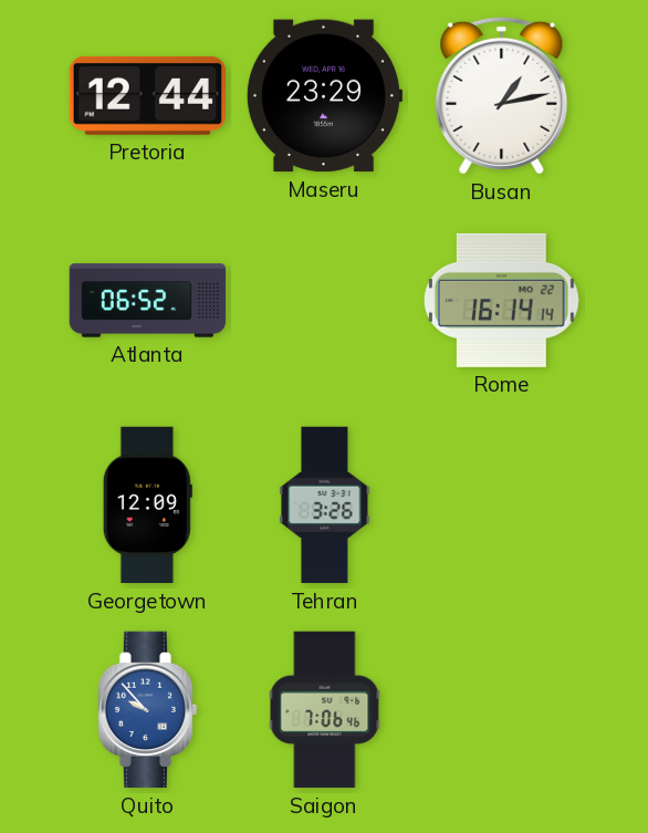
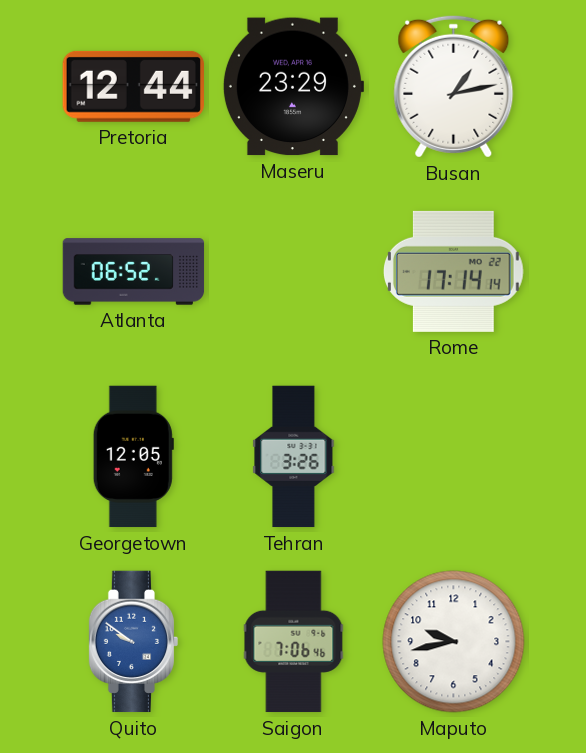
Rome: 16:14 -> 17:14
Georgetown: 12:09 -> 12:05
Quito: 9:53 -> 9:51
Maputo: none -> 9:43
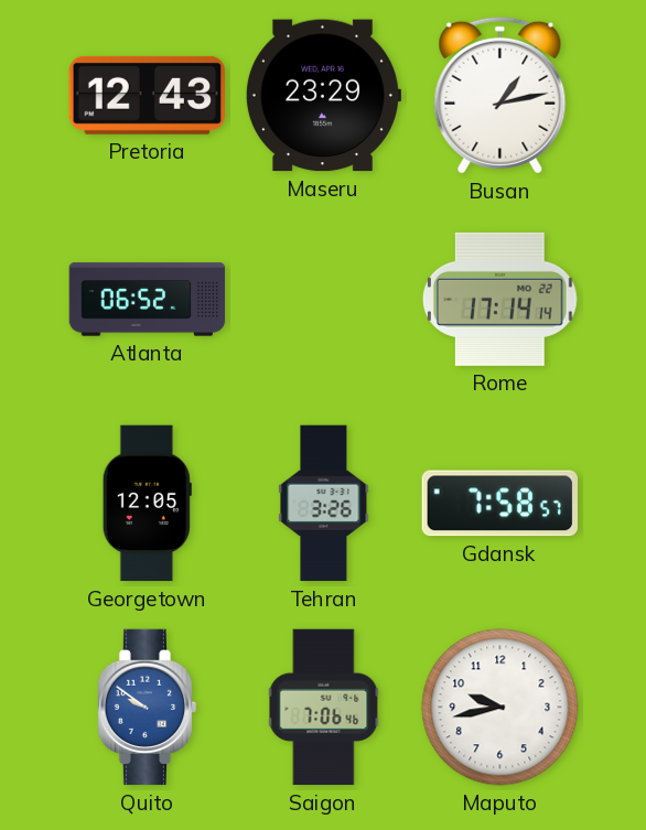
Pretoria: 12:44 -> 12:43
Gdansk: none -> 7:58
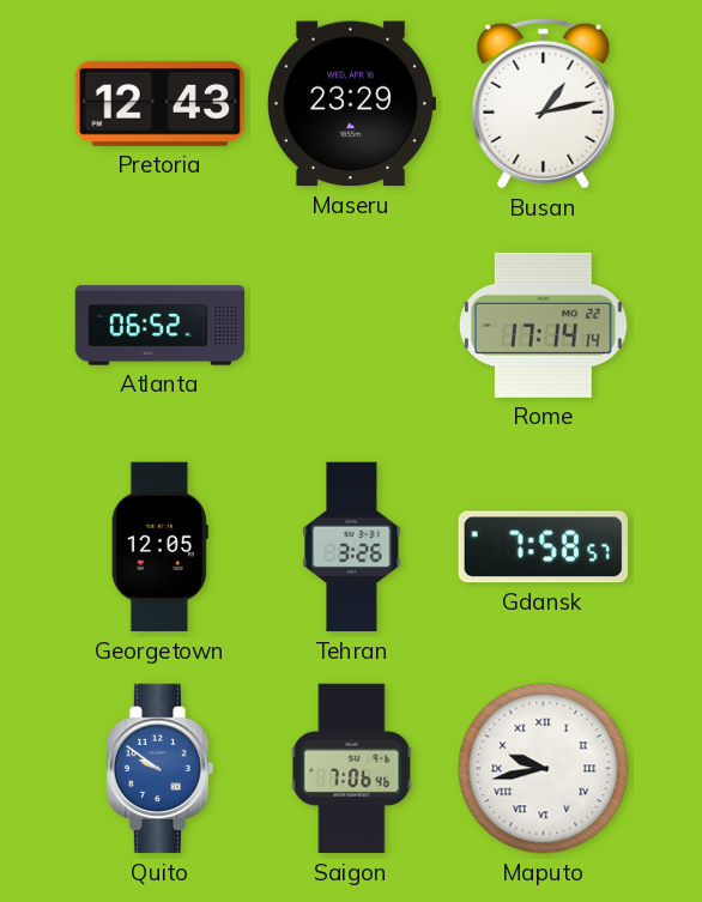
Maputo numerals: Arabic -> Roman
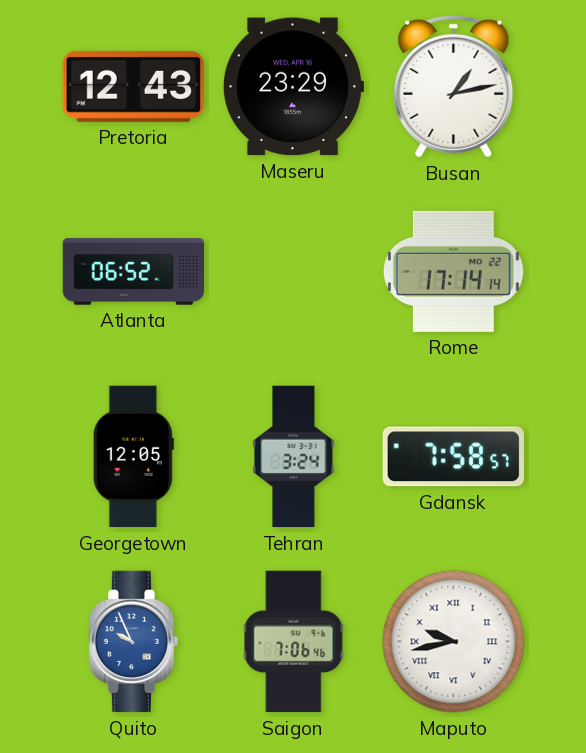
Tehran: 3:26 -> 3:24
Quito: 9:51 -> 9:56
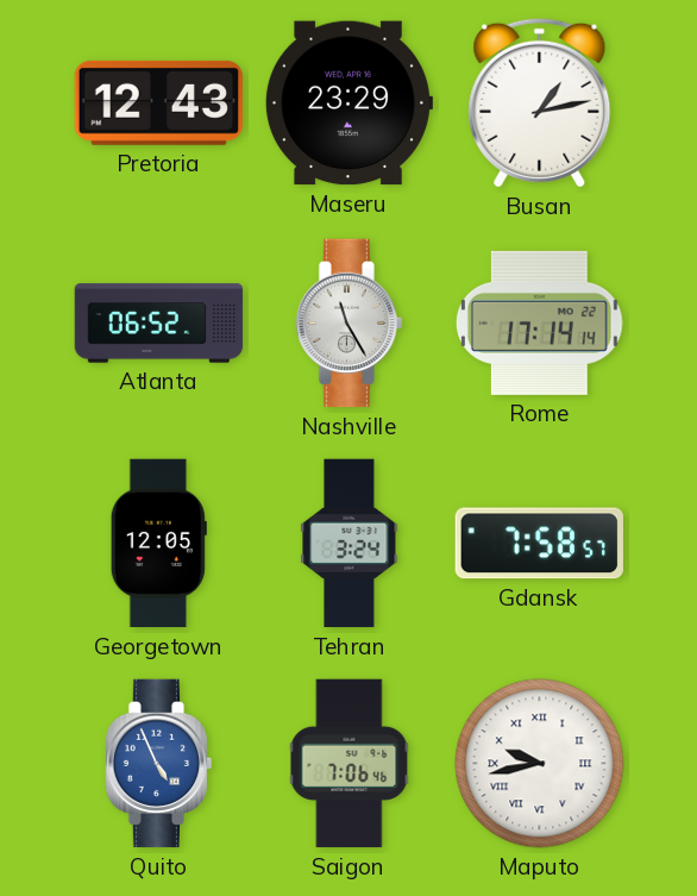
Nashville: none -> 11:25
Quito: 9:56 -> 4:56
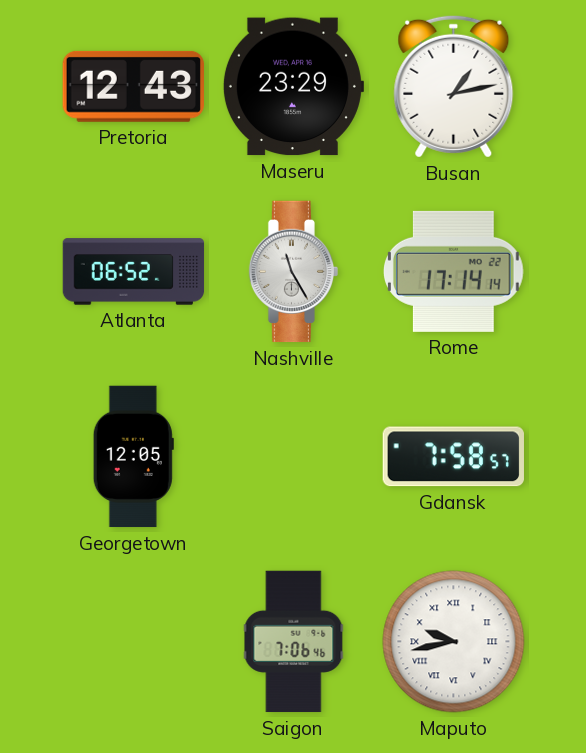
Tehran: 3:24 -> none
Quito: 4:56 -> none
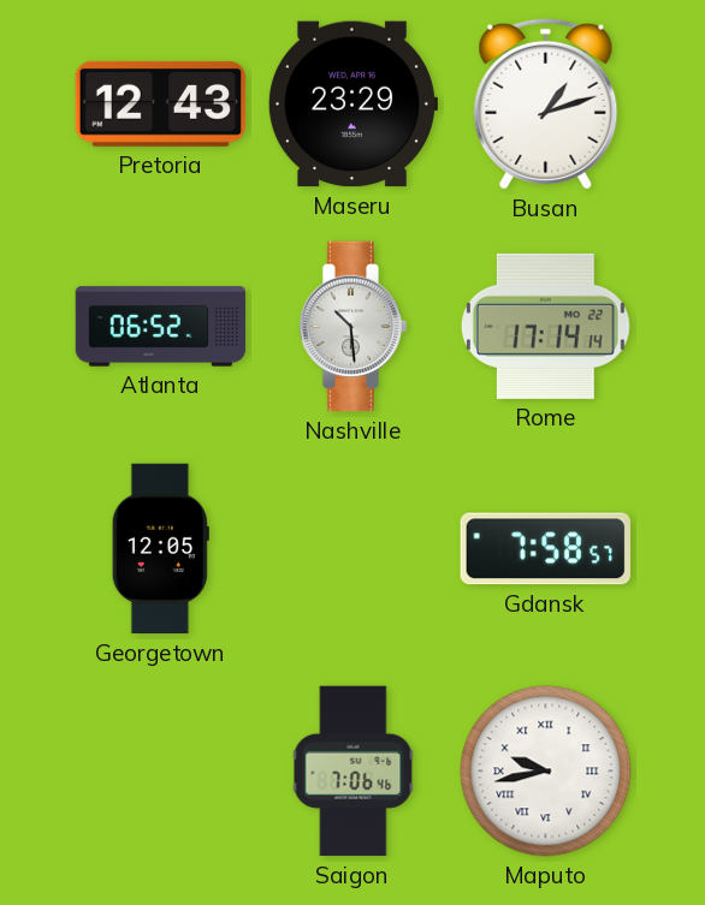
Busan: 1:13 -> 1:12
Nashville: 11:25 -> 10:29
